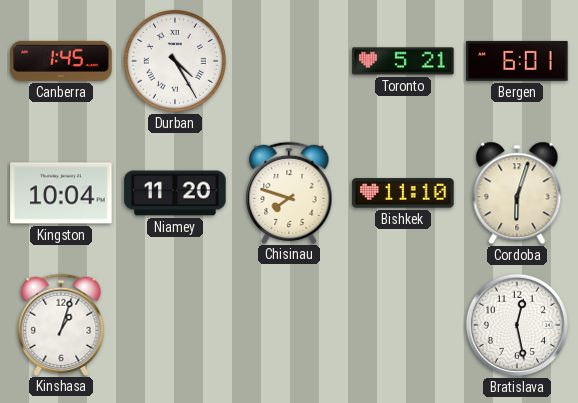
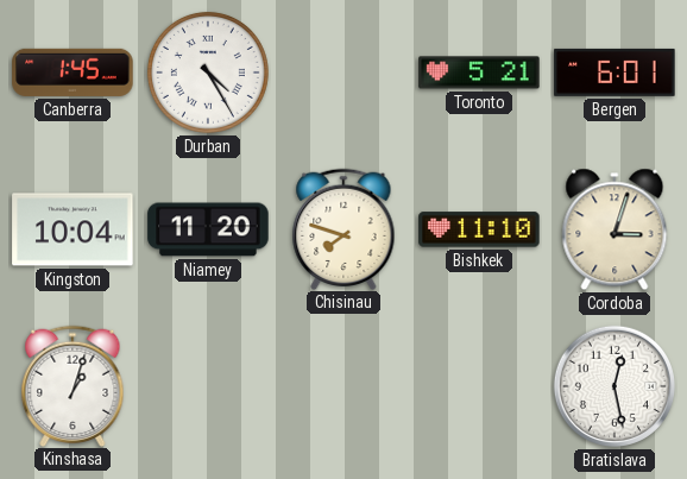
Cordoba: 6:03 -> 3:03
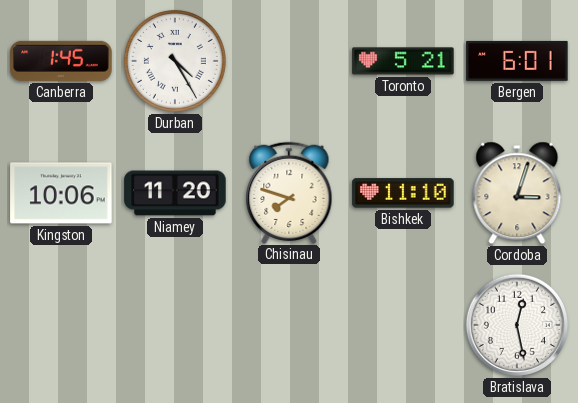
Kingston: 10:04 -> 10:06
Kinshasa: 1:03 -> none
